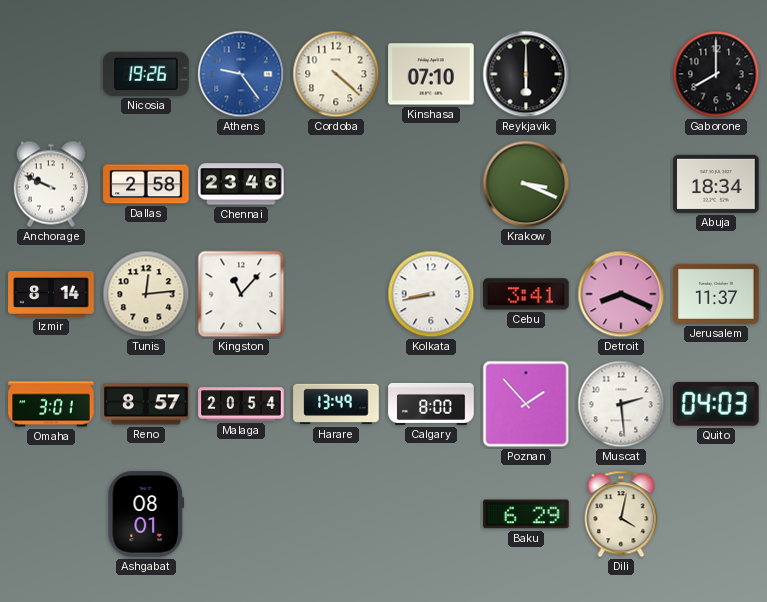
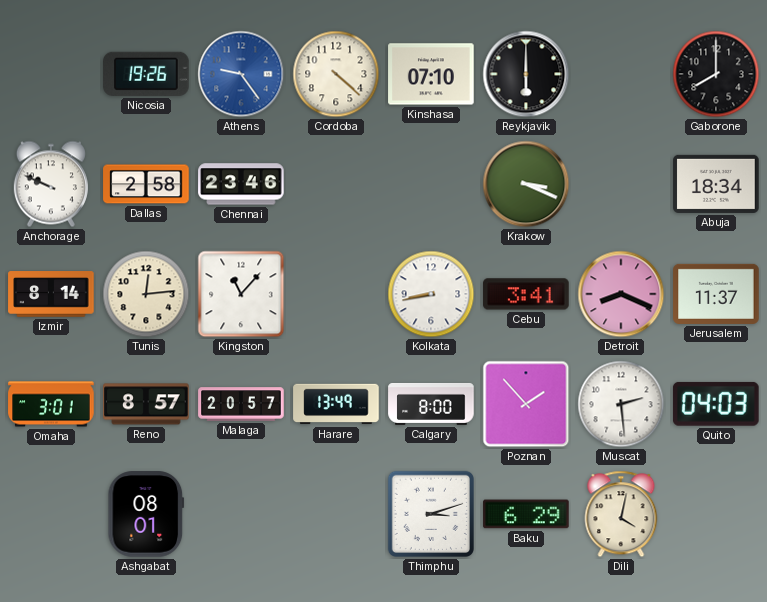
Malaga: 20:54 -> 20:57
Thimphu: none -> 3:12
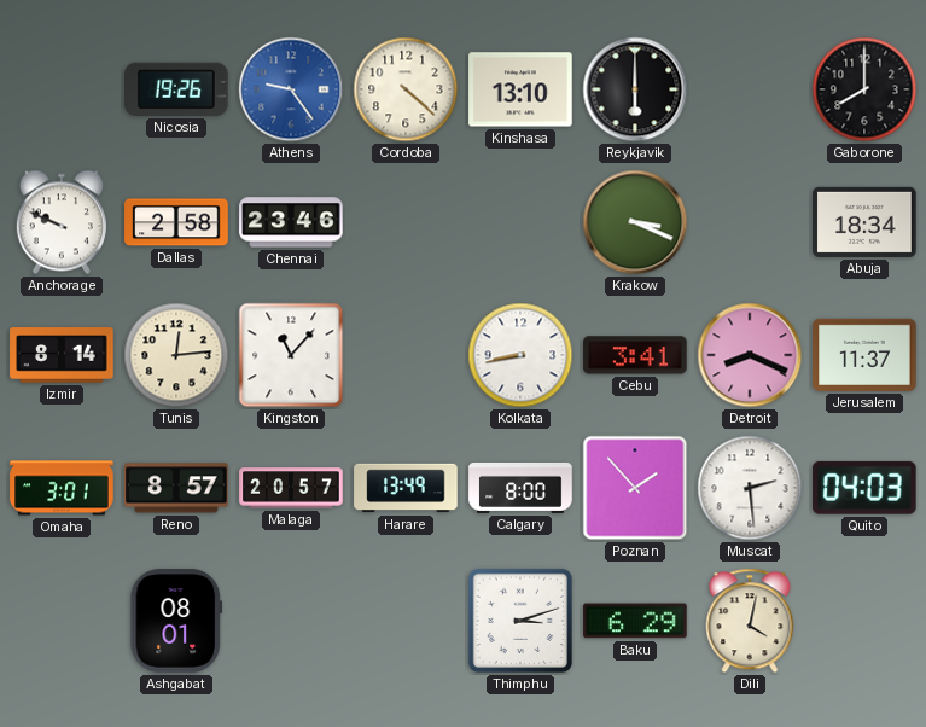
Kinshasa: 07:10 -> 13:10
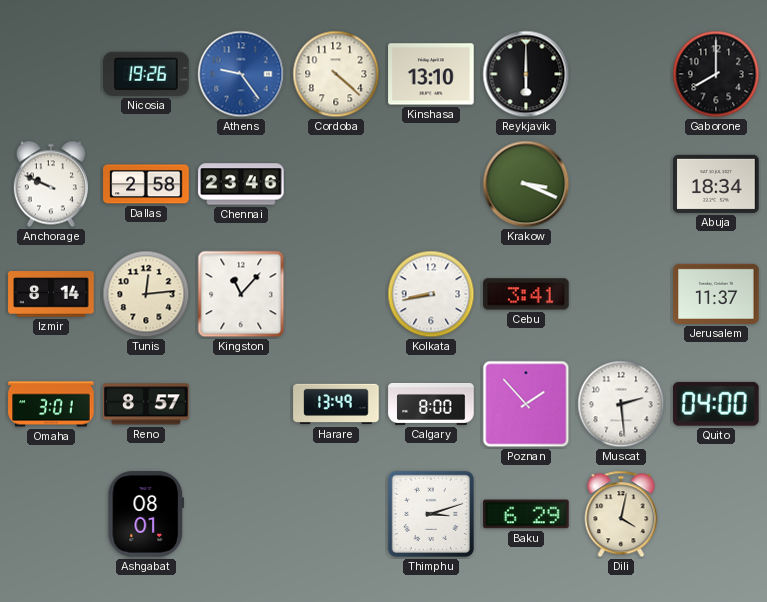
Detroit: 8:19 -> none
Malaga: 20:57 -> none
Quito: 04:03 -> 04:00
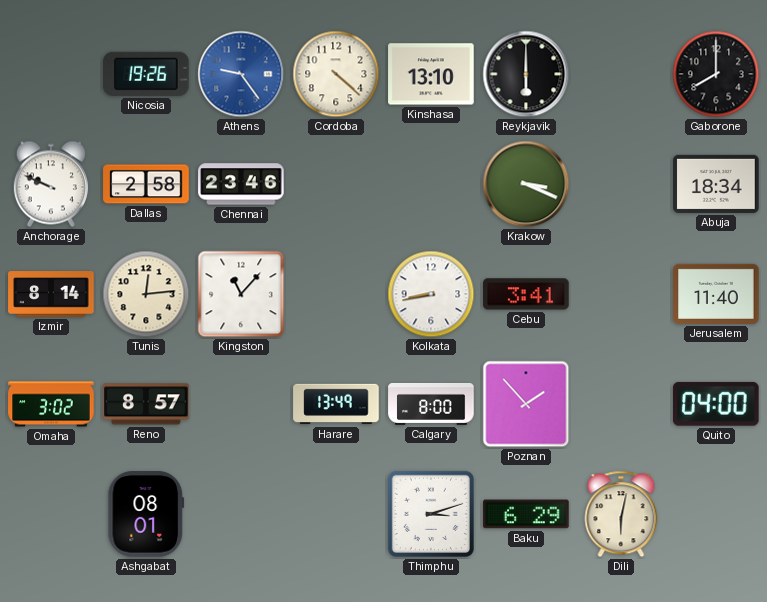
Jerusalem: 11:37 -> 11:40
Omaha: 3:01 -> 3:02
Muscat: 2:29 -> none
Dili: 4:02 -> 6:02
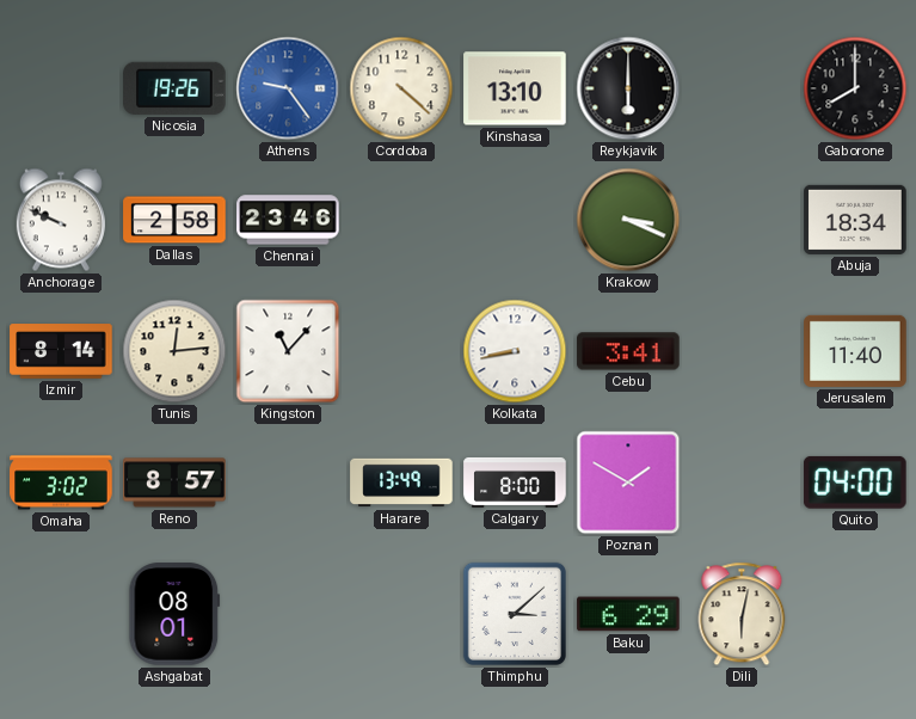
Poznan: 1:53 -> 1:50
Thimphu: 3:12 -> 3:08
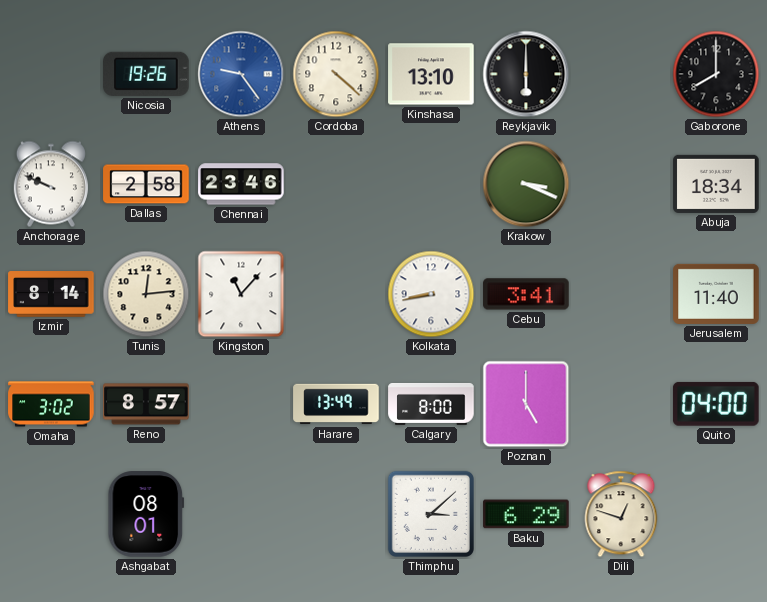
Poznan: 1:50 -> 5:00
Dili: 6:02 -> 12:48
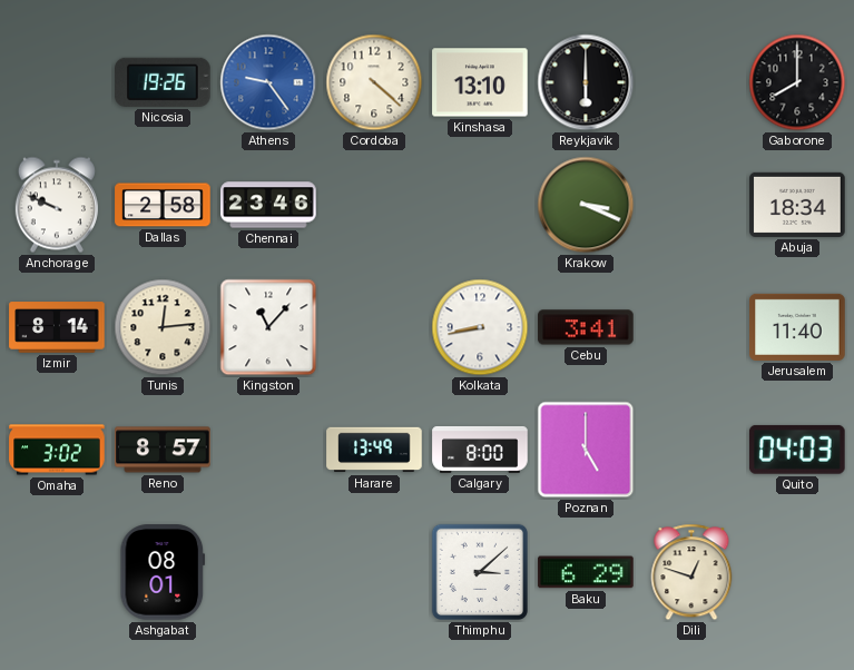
Quito: 04:00 -> 04:03
